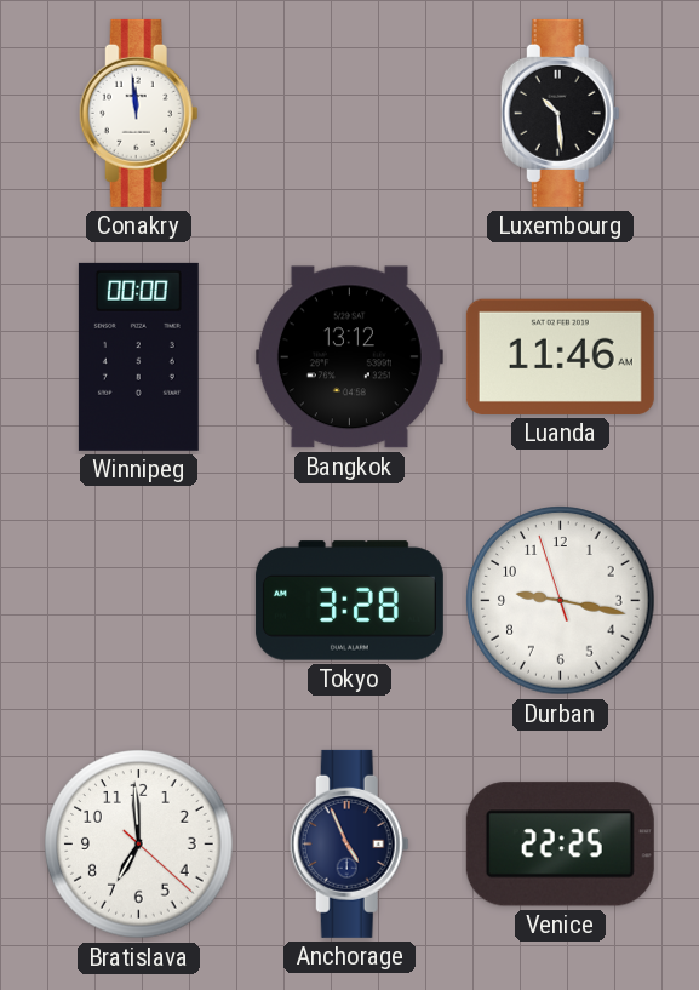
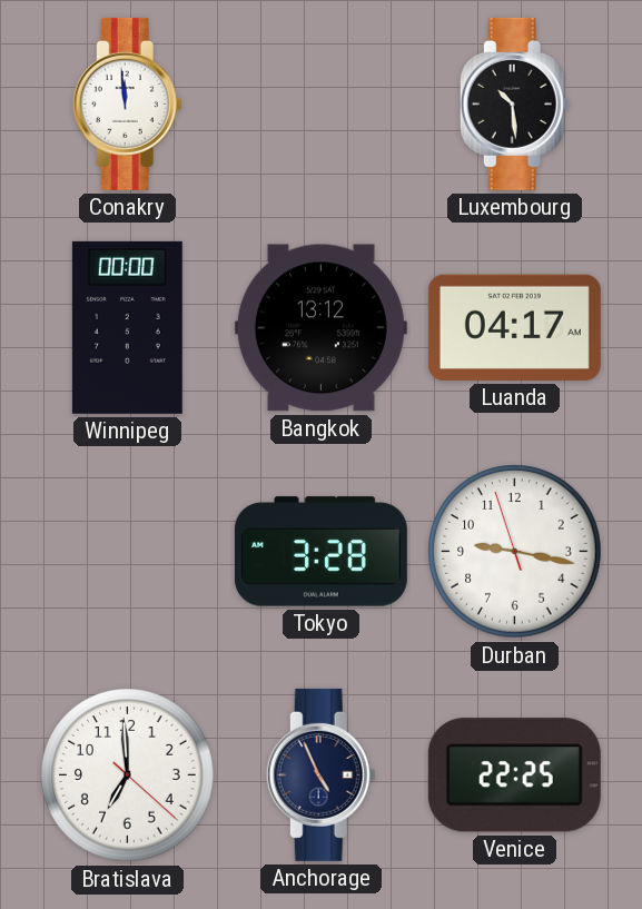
Luanda: 11:46 -> 04:17
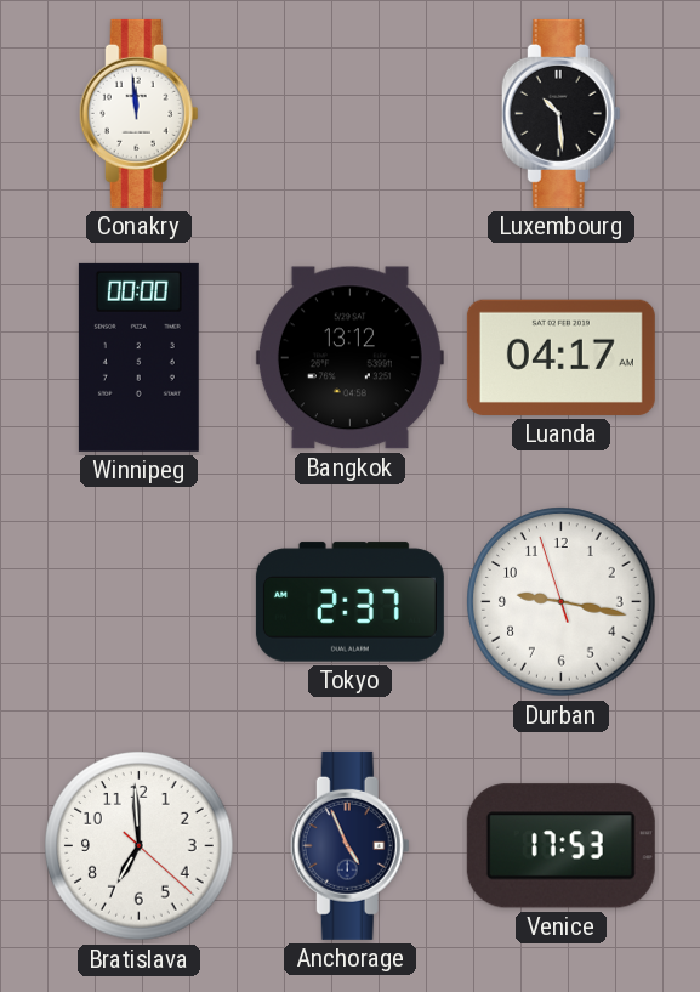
Tokyo: 3:28 -> 2:37
Venice: 22:25 -> 17:53
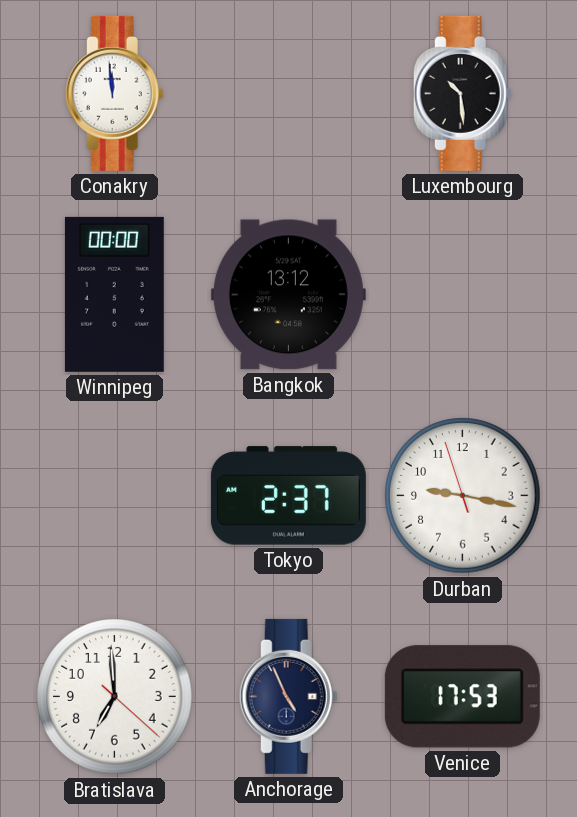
Luanda: 04:17 -> none
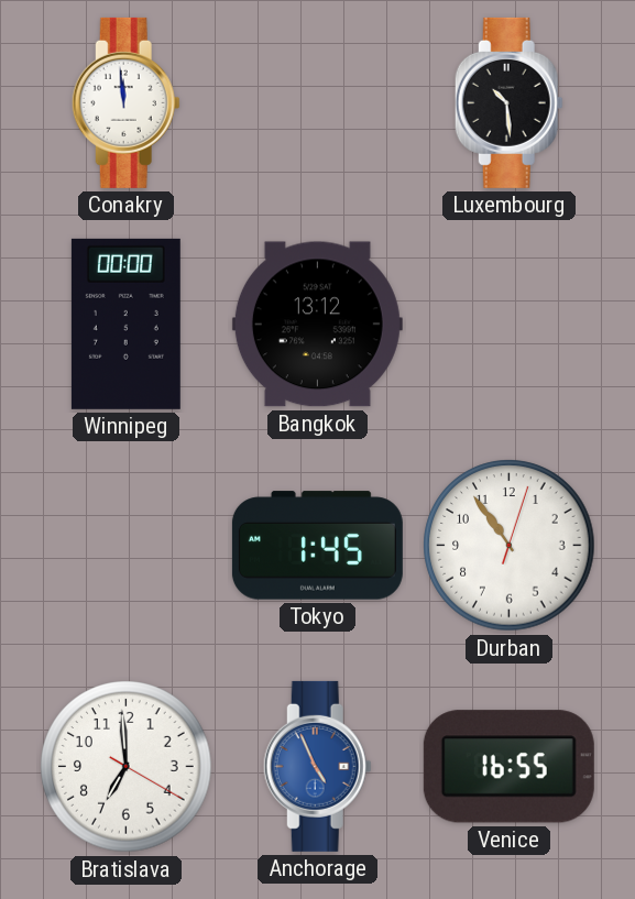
Tokyo: 2:37 -> 1:45
Durban: 9:16 -> 10:54
Bratislava: 6:59:22 -> 6:59:20
Anchorage dial: navy -> blue
Venice: 17:53 -> 16:55
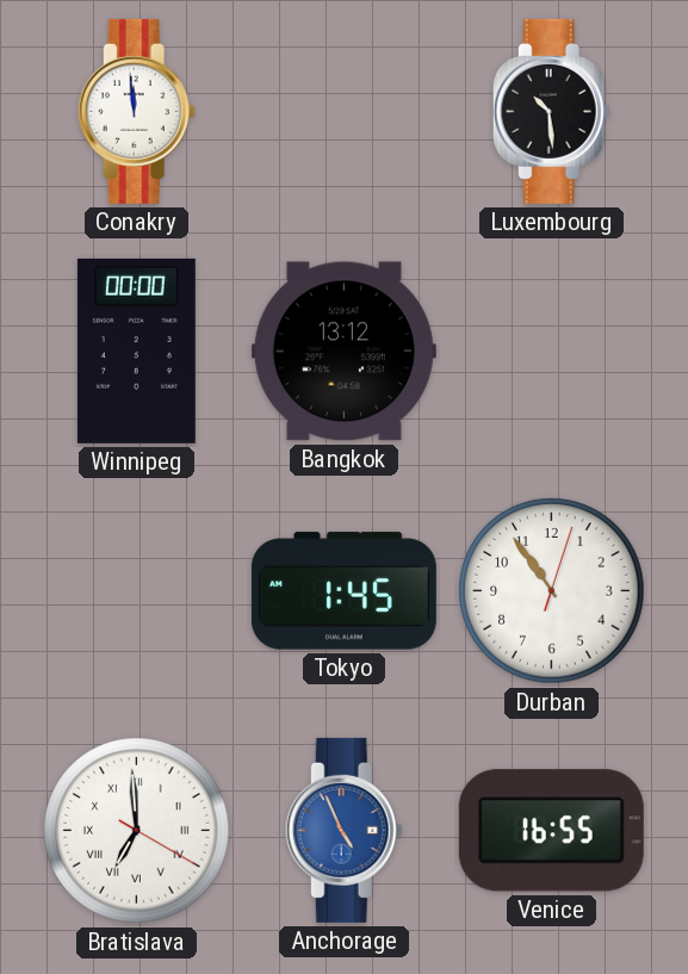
Bratislava numerals: Arabic -> Roman
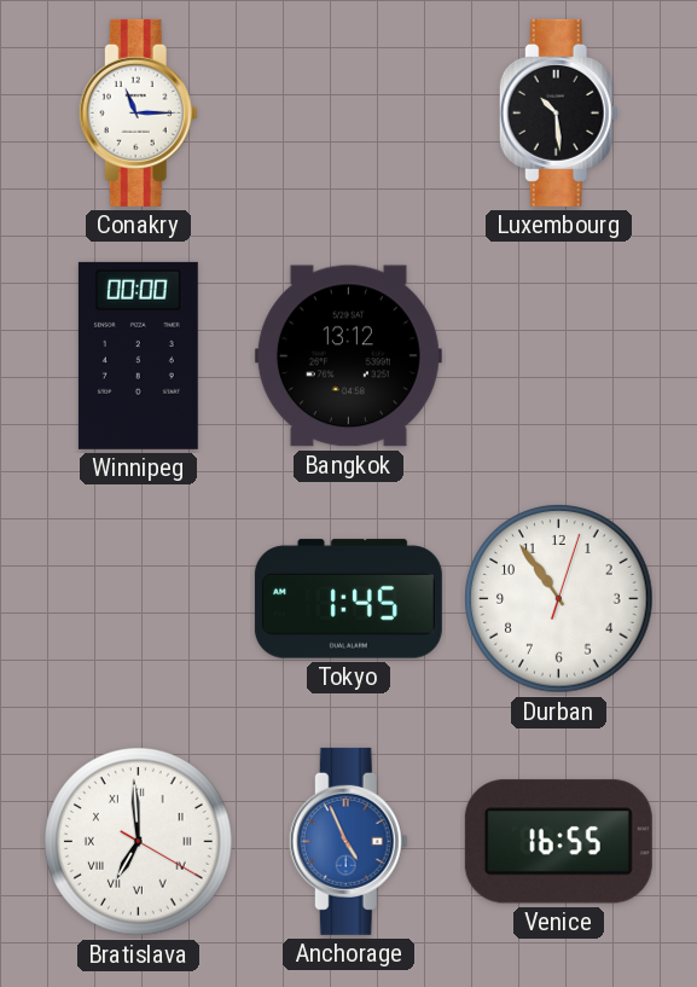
Conakry: 11:59 -> 11:15
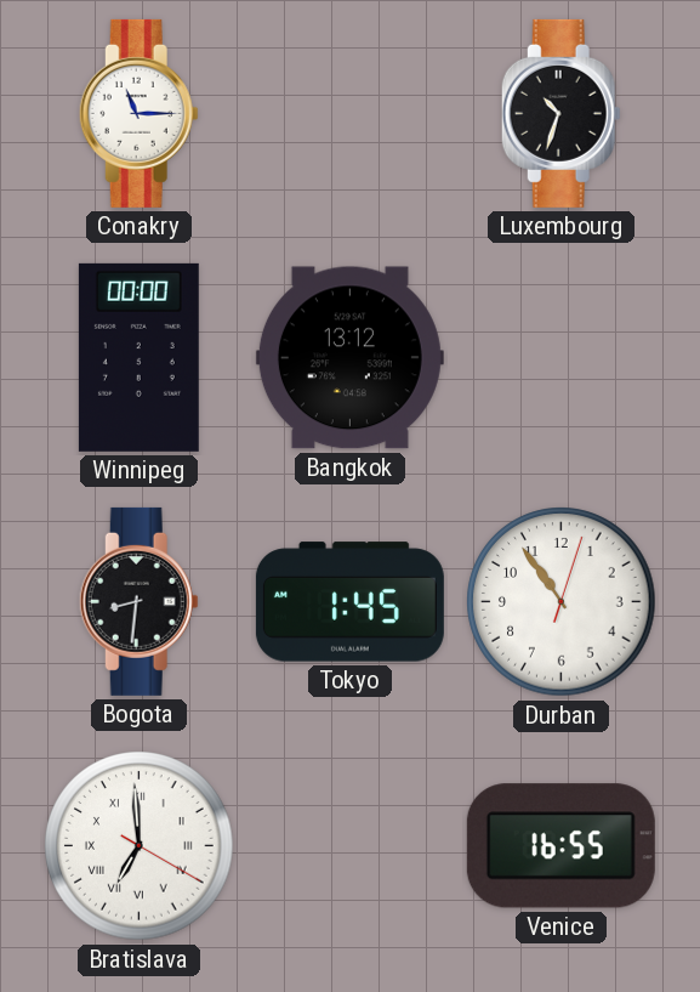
Luxembourg: 10:29 -> 10:33
Bogota: none -> 8:31
Anchorage: 4:56 -> none
